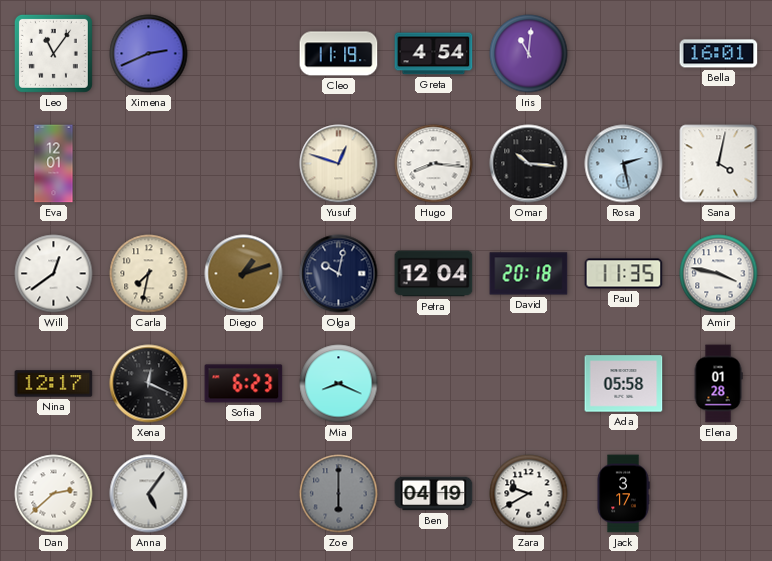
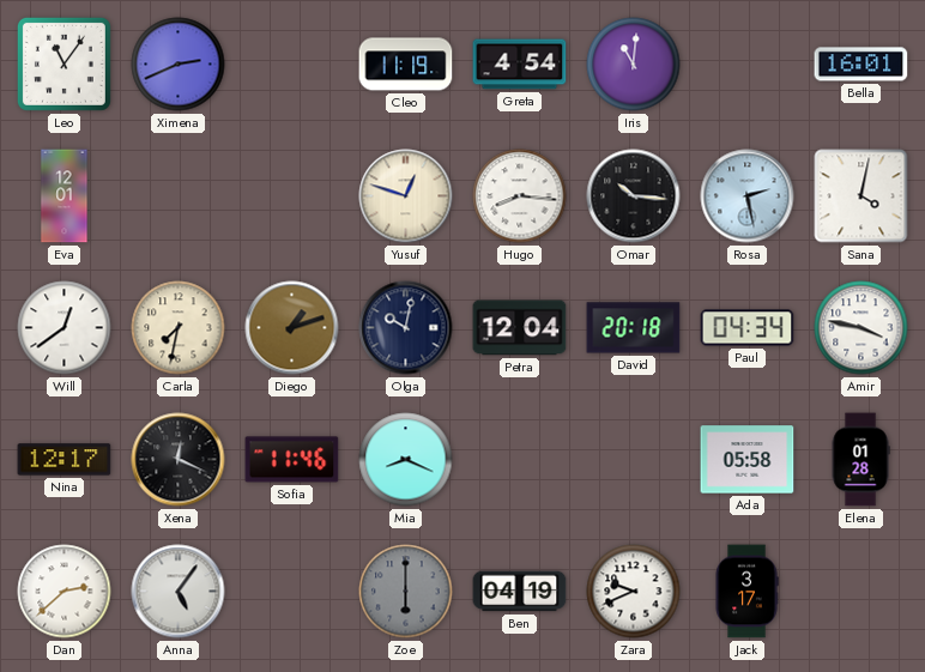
Paul: 11:35 -> 04:34
Sofia: 6:23 -> 11:46
Zara: 9:40 -> 9:41
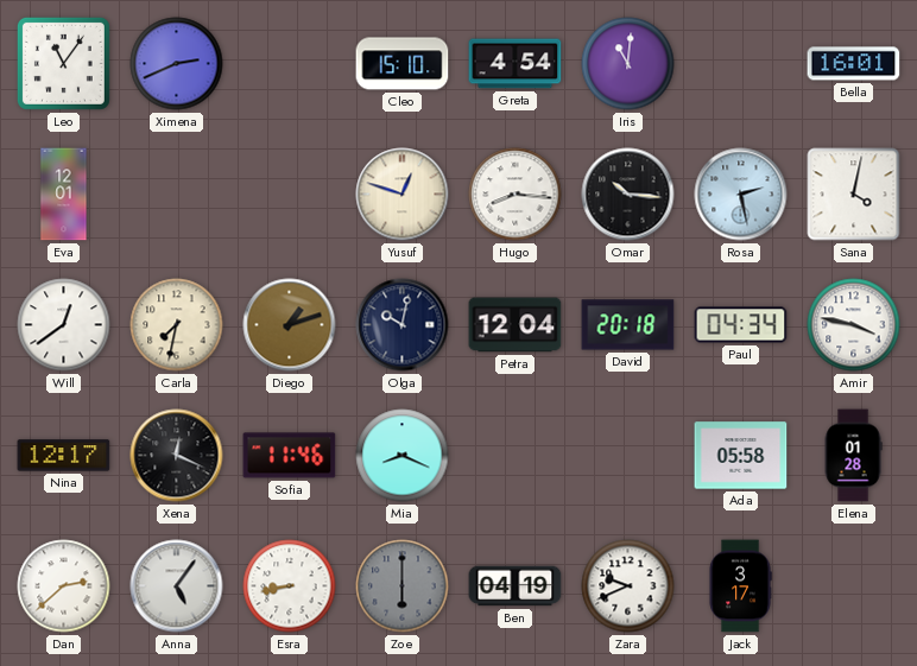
Cleo: 11:19 -> 15:10
Esra: none -> 8:43
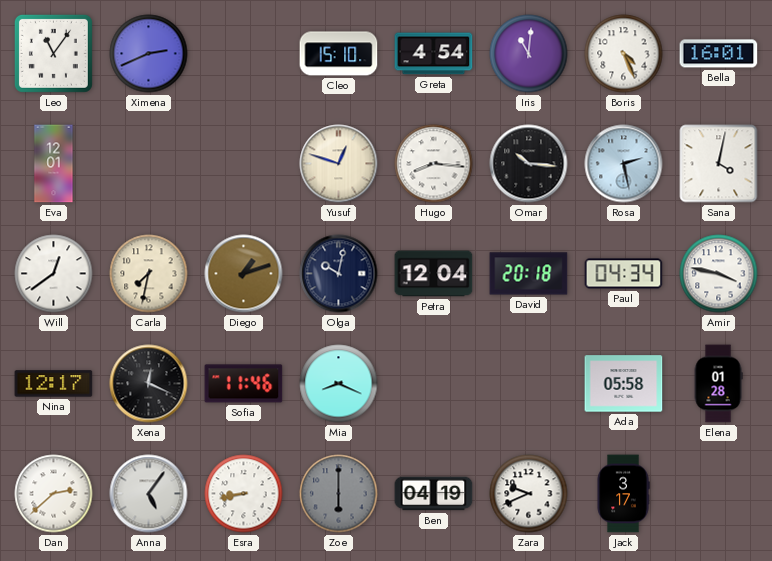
Boris: none -> 4:26
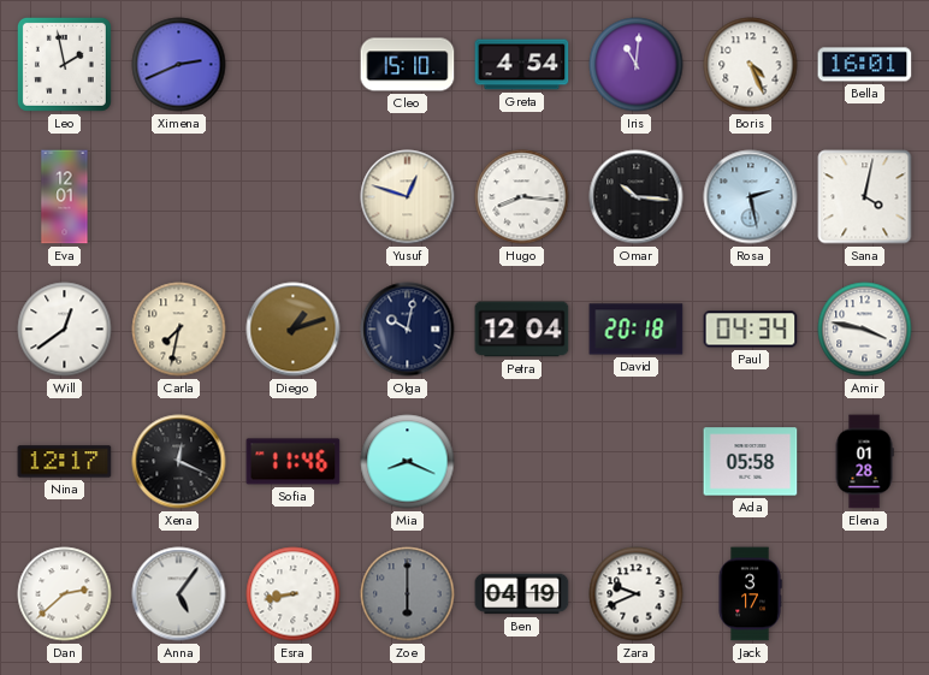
Leo: 11:06 -> 1:58
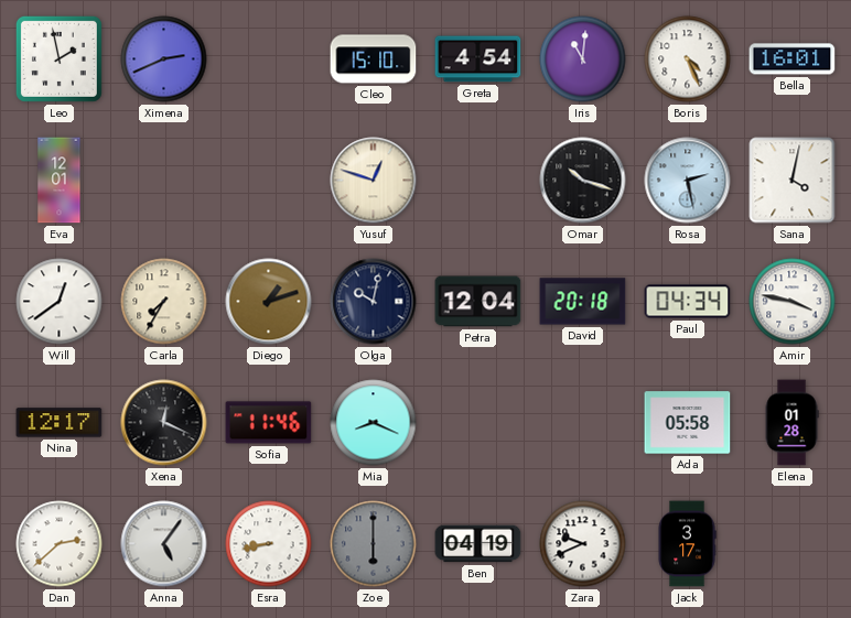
Hugo: 8:16 -> none
Omar: 10:16 -> 10:18
Carla: 7:32 -> 7:35
